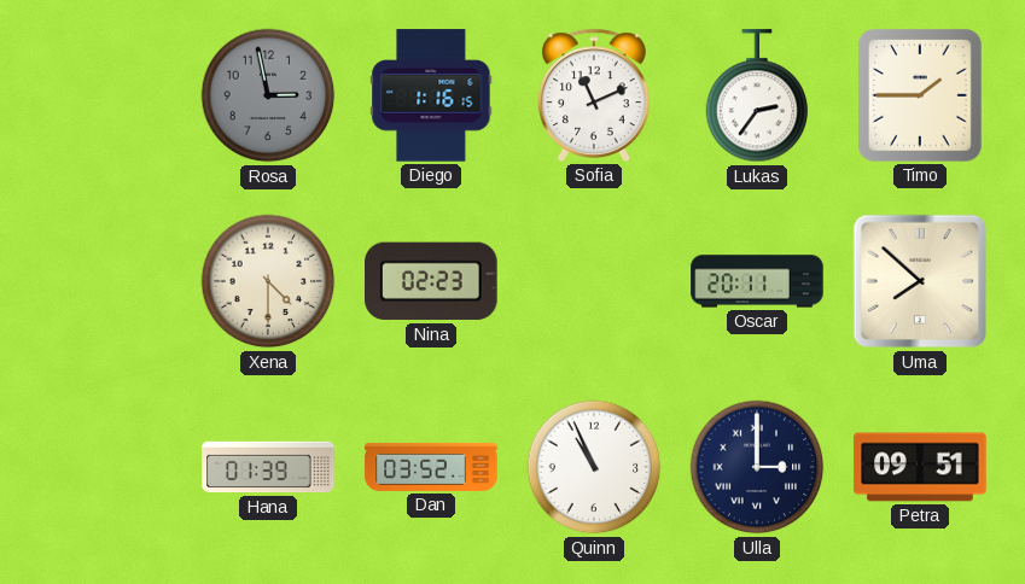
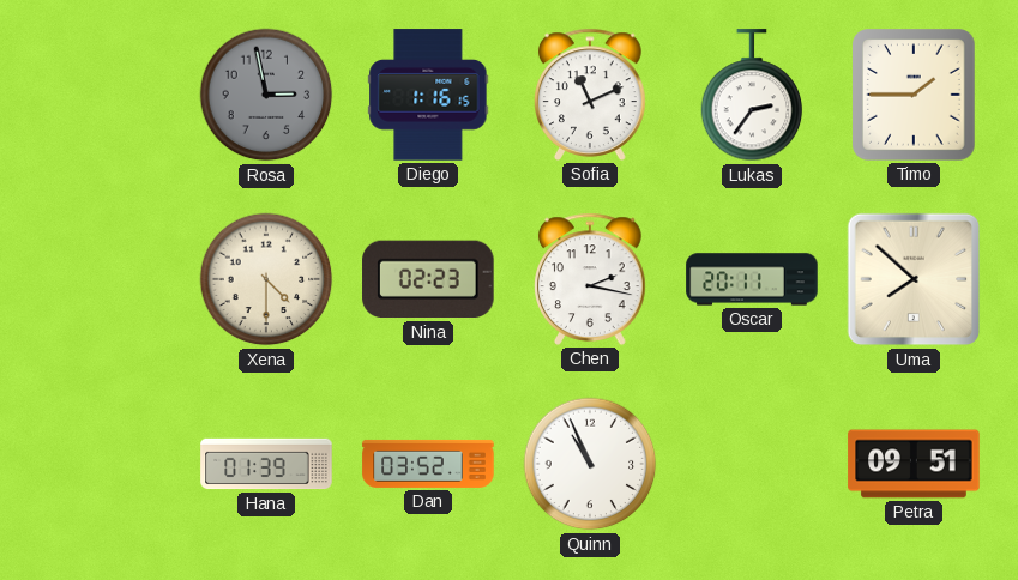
Chen: none -> 2:17
Ulla: 3:00 -> none
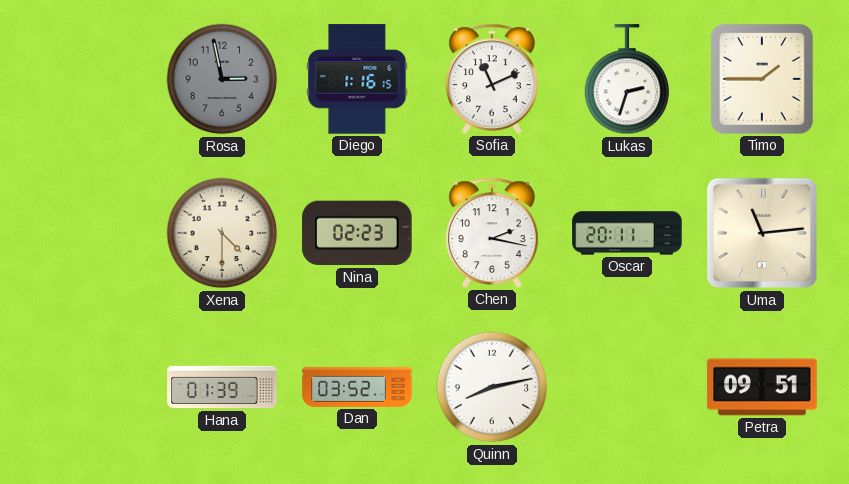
Lukas: 2:36 -> 2:33
Uma: 7:52 -> 11:14
Quinn: 10:56 -> 8:13
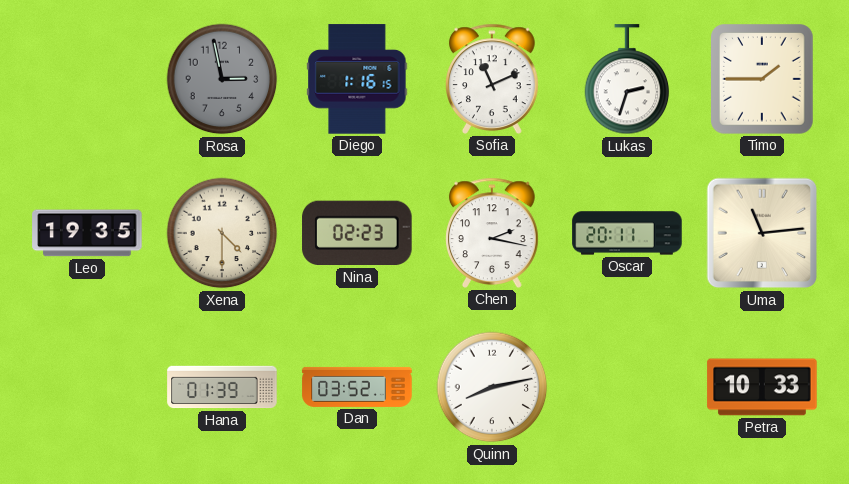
Leo: none -> 19:35
Petra: 09:51 -> 10:33
